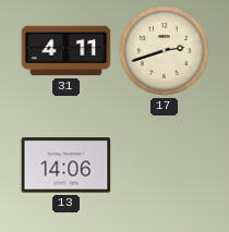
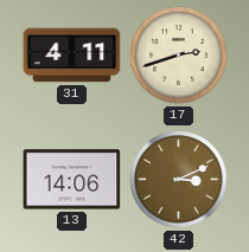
42: none -> 3:11
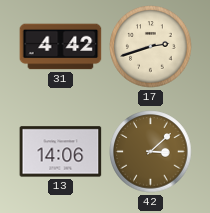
31: 4:11 -> 4:42
42: 3:11 -> 3:08
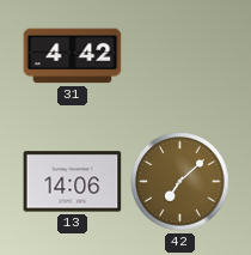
17: 2:42 -> none
42: 3:08 -> 7:08
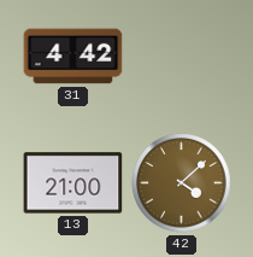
13: 14:06 -> 21:00
42: 7:08 -> 4:08
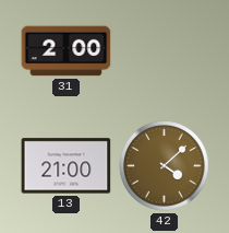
31: 4:42 -> 2:00
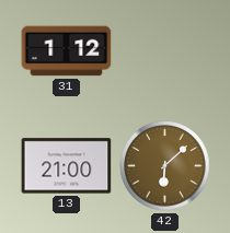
31: 2:00 -> 1:12
42: 4:08 -> 6:08
